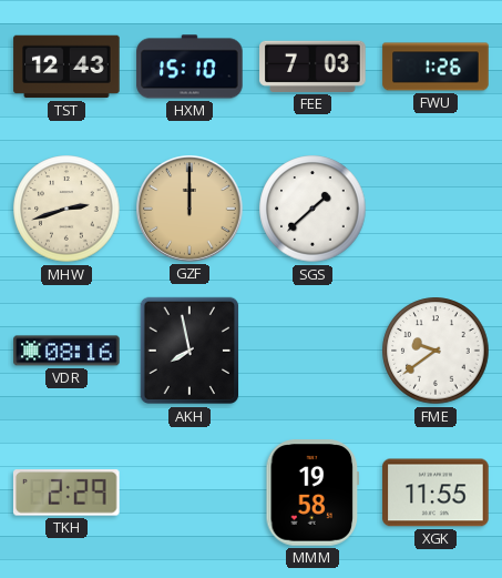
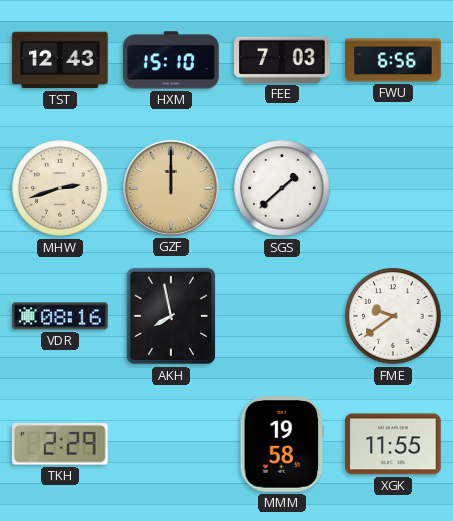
FWU: 1:26 -> 6:56
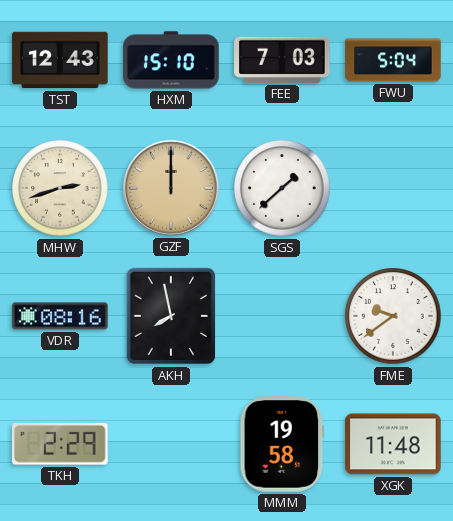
FWU: 6:56 -> 5:04
XGK: 11:55 -> 11:48
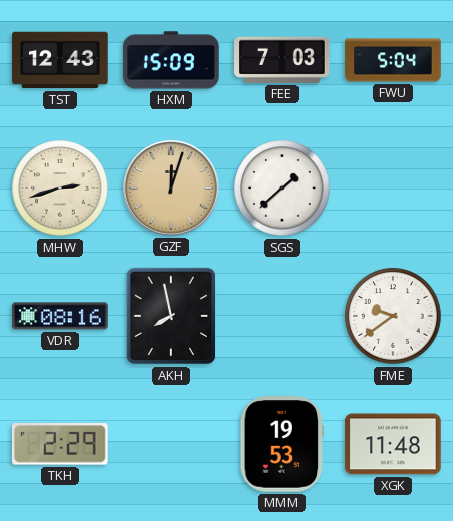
HXM: 15:10 -> 15:09
GZF: 12:00 -> 12:03
MMM: 19:58 -> 19:53
